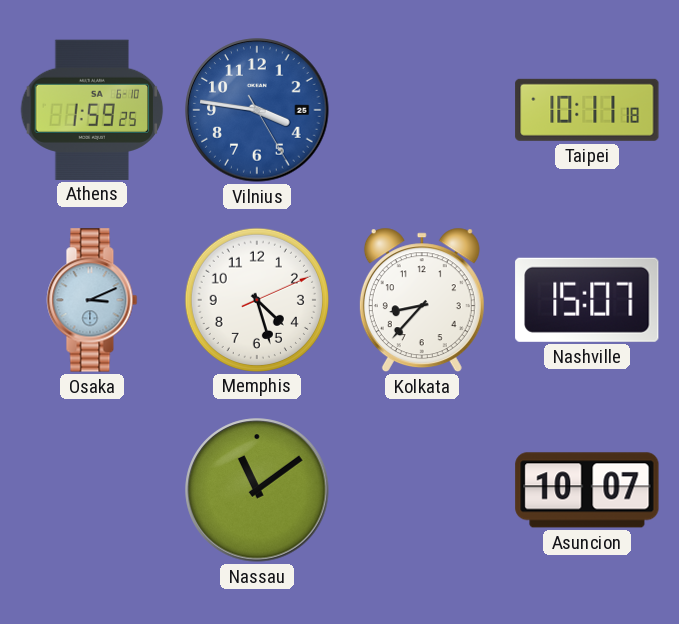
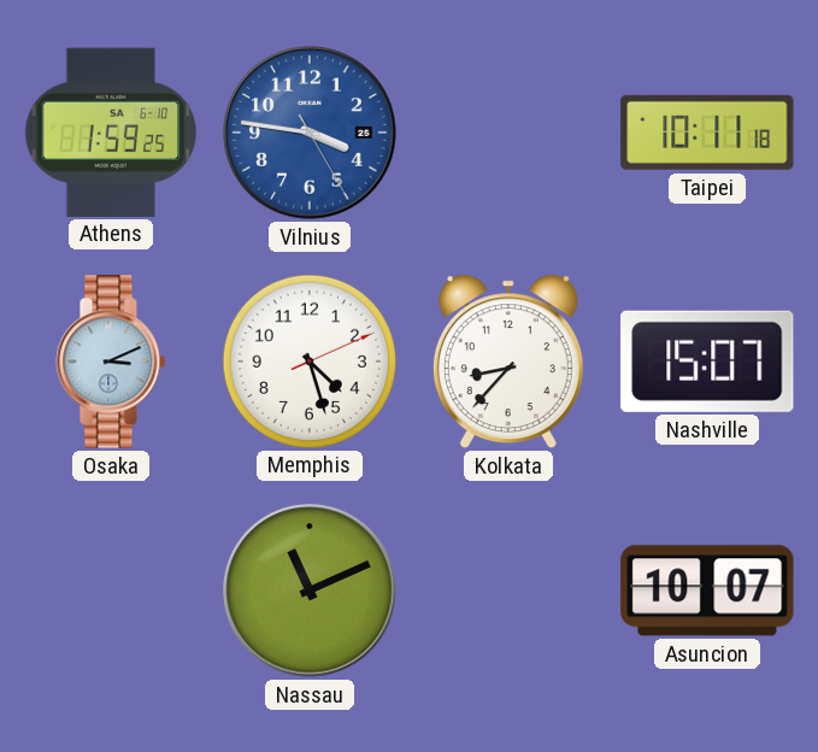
Nassau: 11:09 -> 11:11
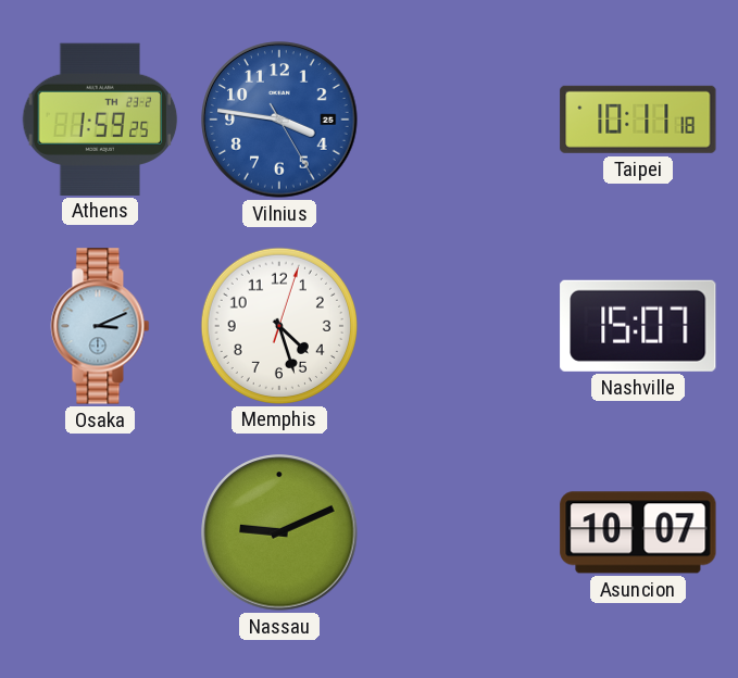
Athens date: SA 6-10 -> TH 23-2
Memphis: 4:27:11 -> 4:27:03
Kolkata: 8:37 -> none
Nassau: 11:11 -> 9:11
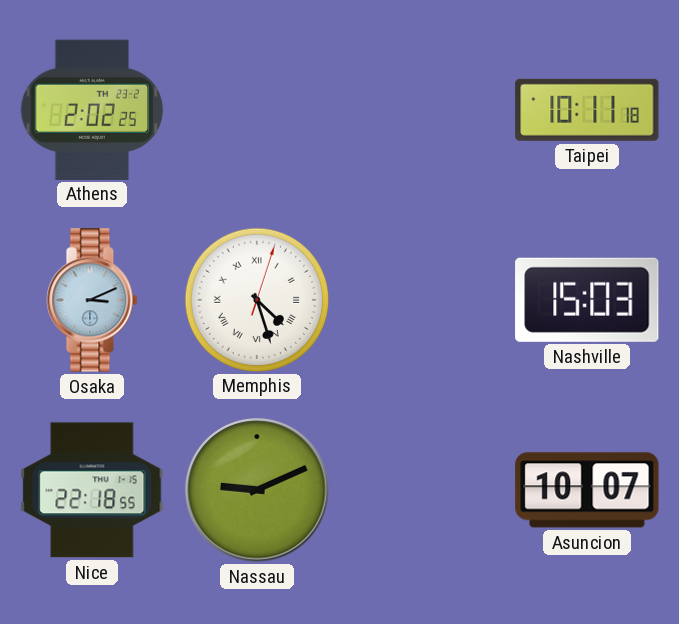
Athens: 1:59 -> 2:02
Vilnius: 3:46 -> none
Memphis numerals: Arabic -> Roman
Nashville: 15:07 -> 15:03
Nice: none -> 22:18
